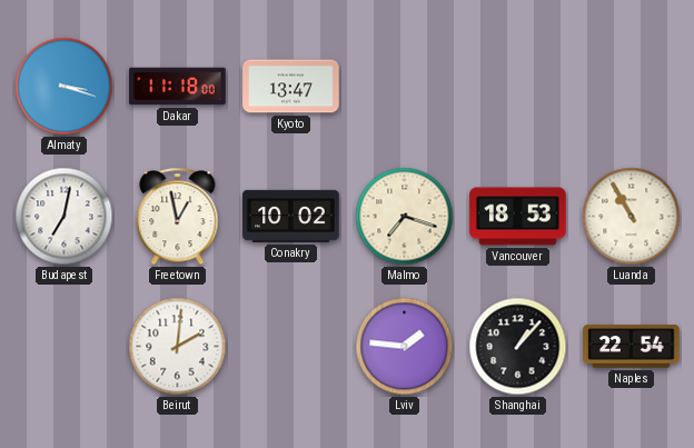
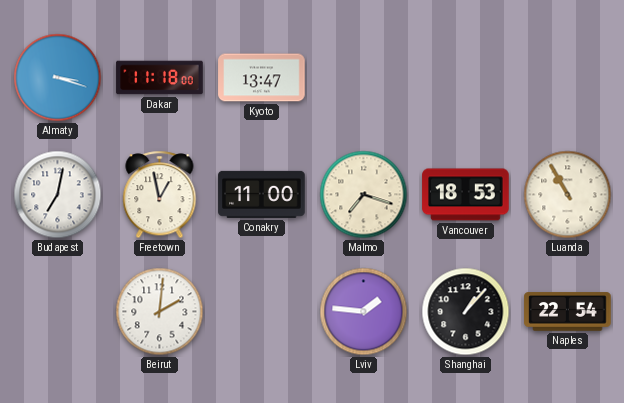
Conakry: 10:02 -> 11:00
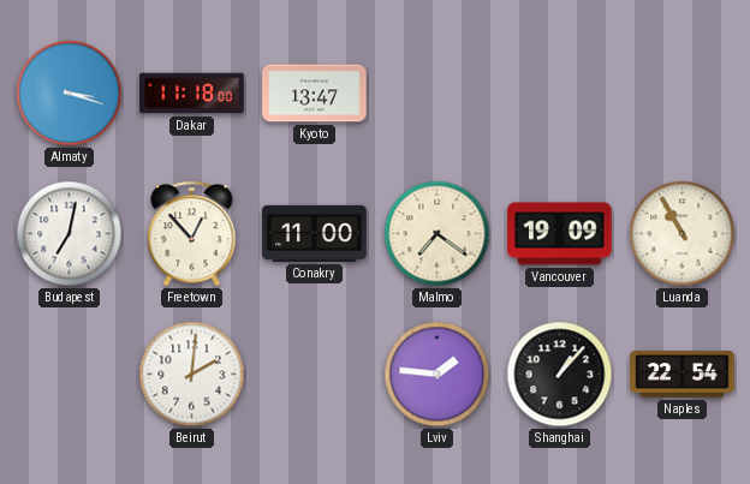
Freetown: 12:58 -> 12:53
Malmo: 7:18 -> 7:21
Vancouver: 18:53 -> 19:09
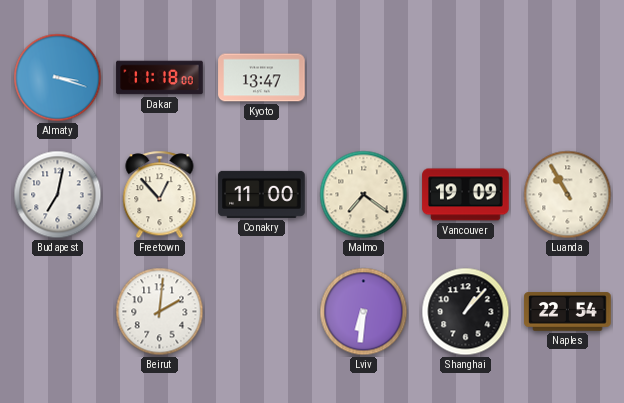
Lviv: 1:46 -> 6:31
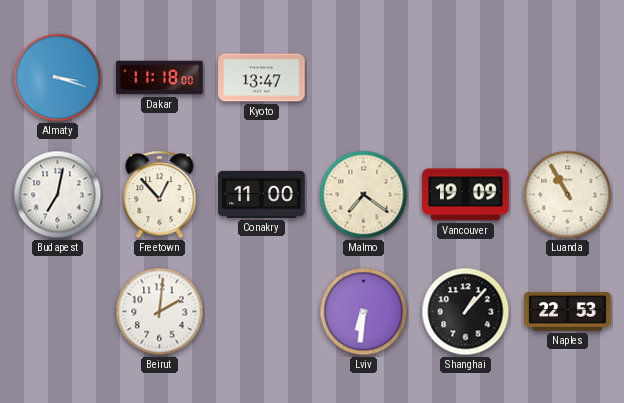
Naples: 22:54 -> 22:53
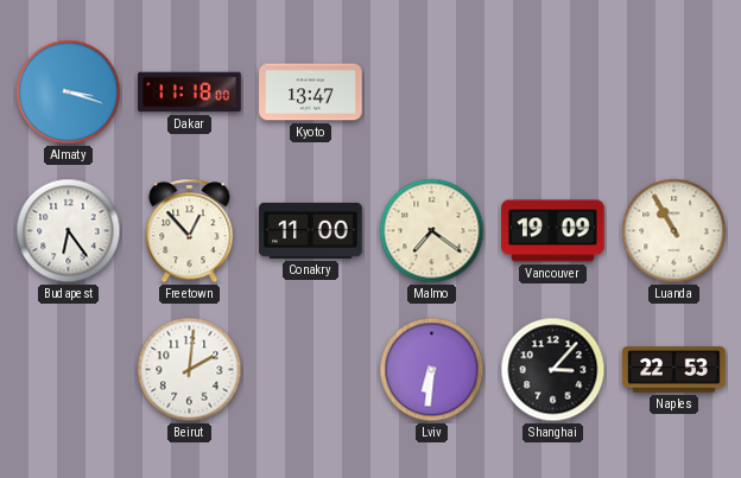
Budapest: 7:02 -> 6:24
Shanghai: 1:07 -> 3:07
